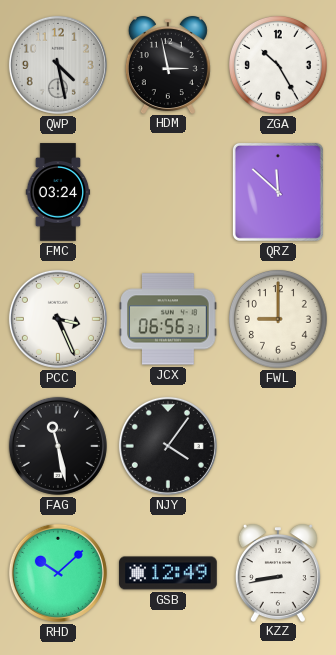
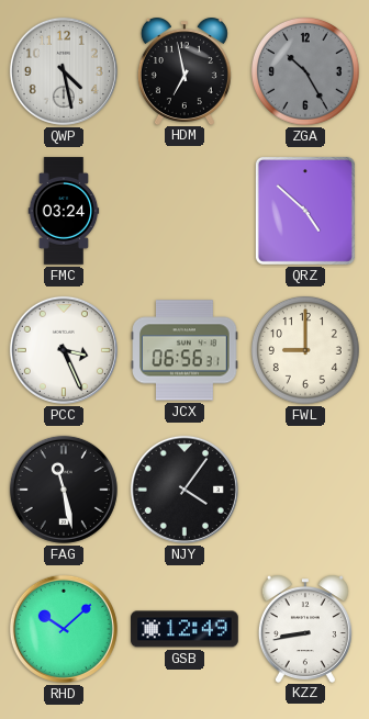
HDM: 2:58 -> 6:58
ZGA dial: white -> grey
QRZ: 11:52 -> 4:52
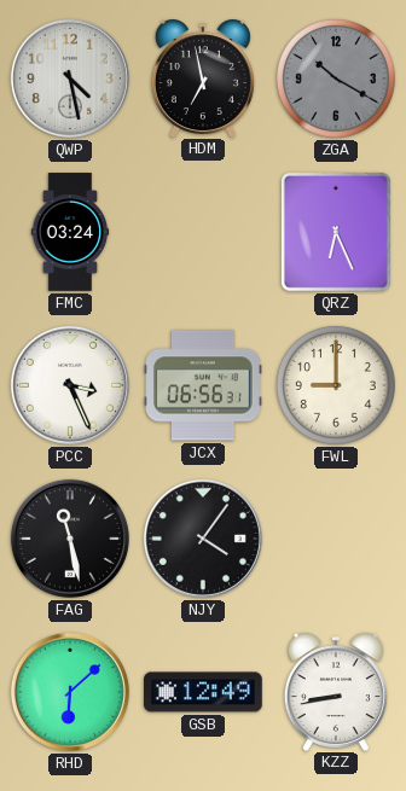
ZGA: 10:25 -> 10:20
QRZ: 4:52 -> 6:26
RHD: 10:08 -> 6:08
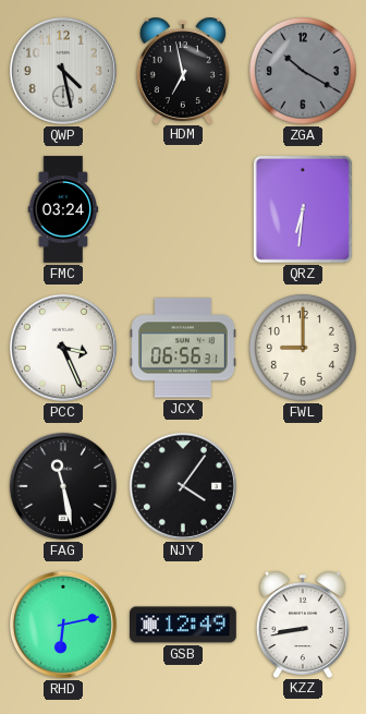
QRZ: 6:26 -> 6:31
RHD: 6:08 -> 6:13
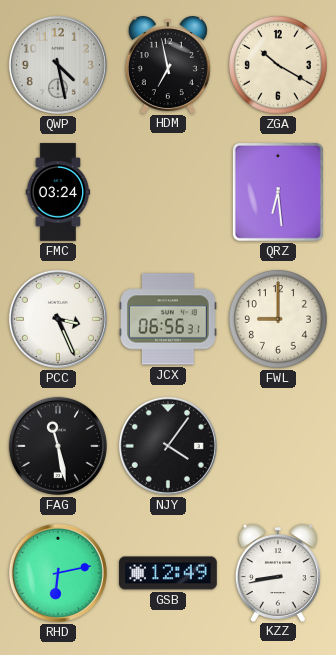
ZGA dial: grey -> cream
QRZ: 6:31 -> 6:29
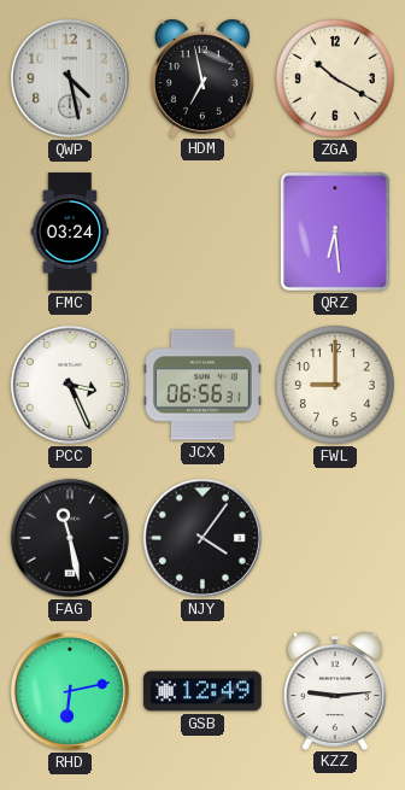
KZZ: 8:43 -> 9:14
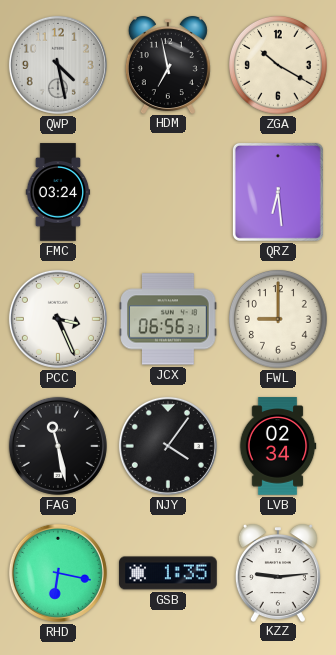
LVB: none -> 02:34
RHD: 6:13 -> 6:17
GSB: 12:49 -> 1:35
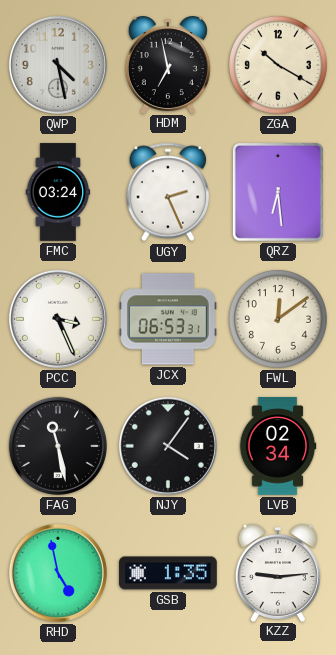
UGY: none -> 2:26
JCX: 06:56 -> 06:53
FWL: 9:00 -> 12:09
RHD: 6:17 -> 4:58
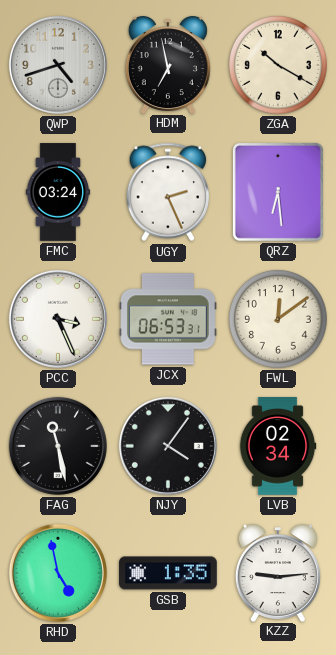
QWP: 4:28 -> 4:42
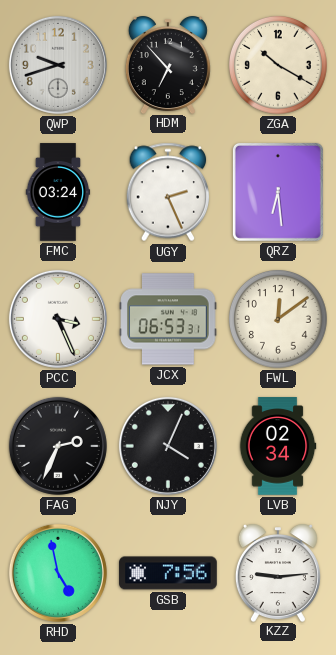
QWP: 4:42 -> 9:42
HDM: 6:58 -> 6:53
FAG: 11:28 -> 2:34
NJY: 4:06 -> 4:04
GSB: 1:35 -> 7:56
